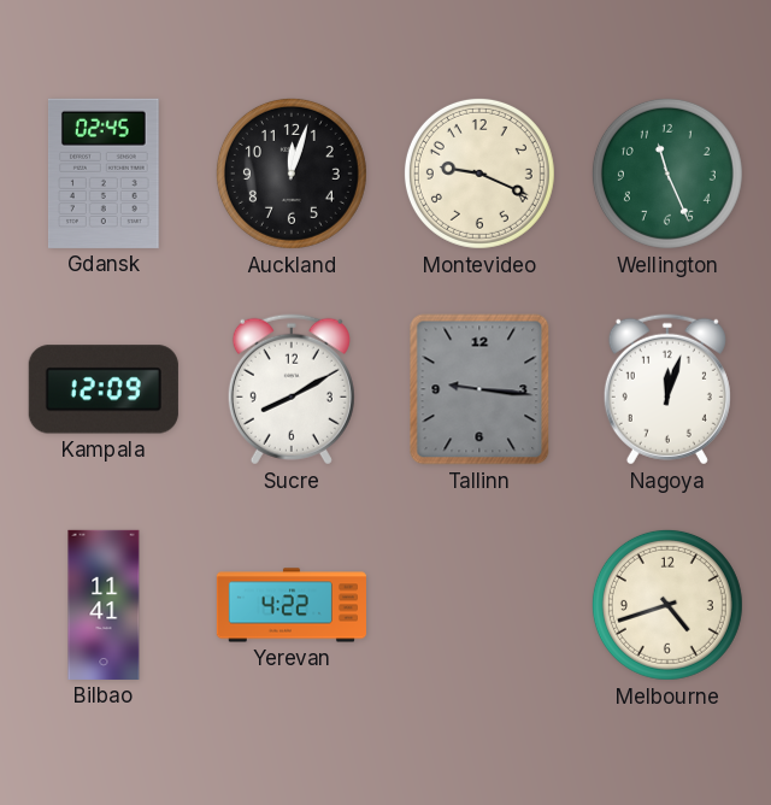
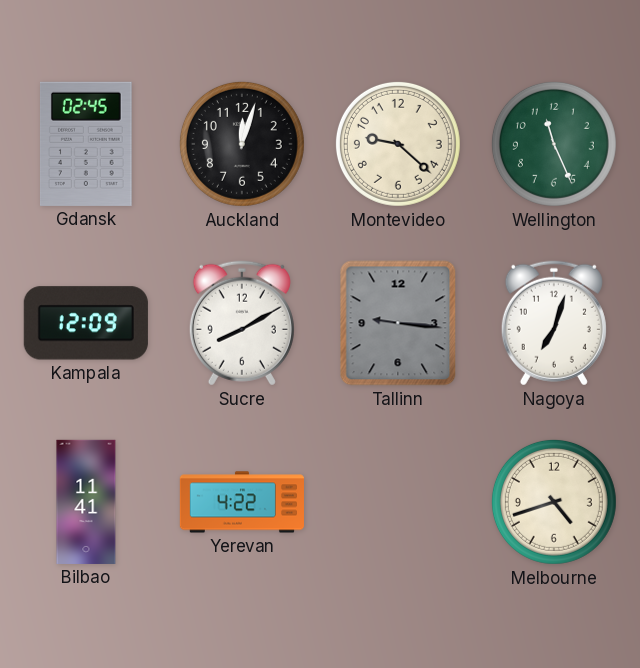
Montevideo: 9:19 -> 9:22
Nagoya: 12:03 -> 7:03
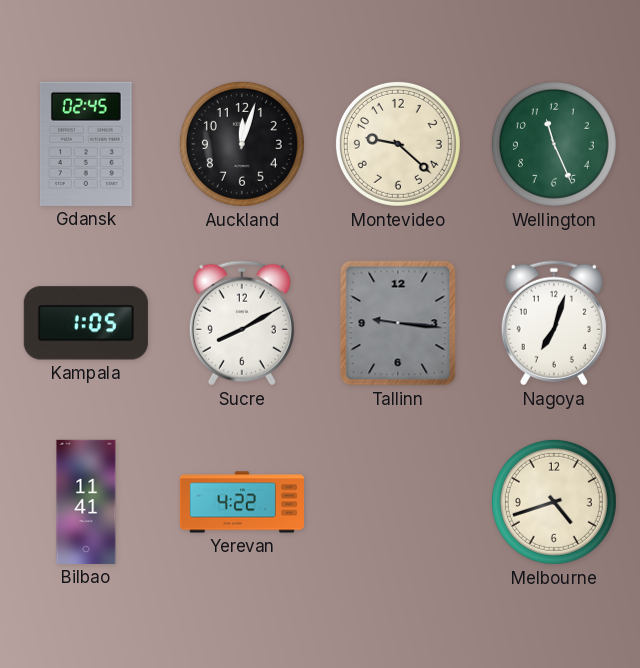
Kampala: 12:09 -> 1:05
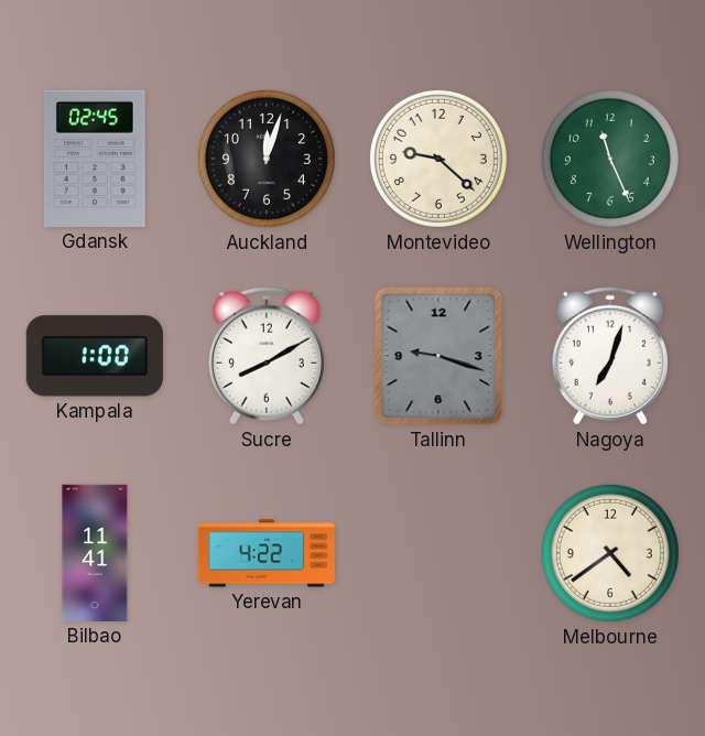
Kampala: 1:05 -> 1:00
Tallinn: 9:16 -> 9:18
Melbourne: 4:42 -> 4:39
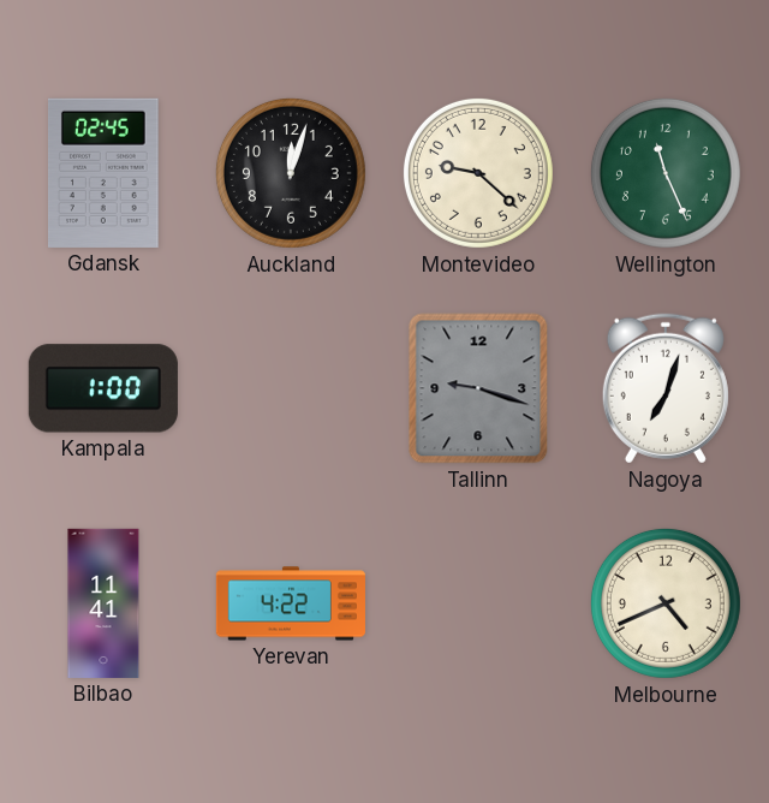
Sucre: 8:10 -> none
Melbourne: 4:39 -> 4:41
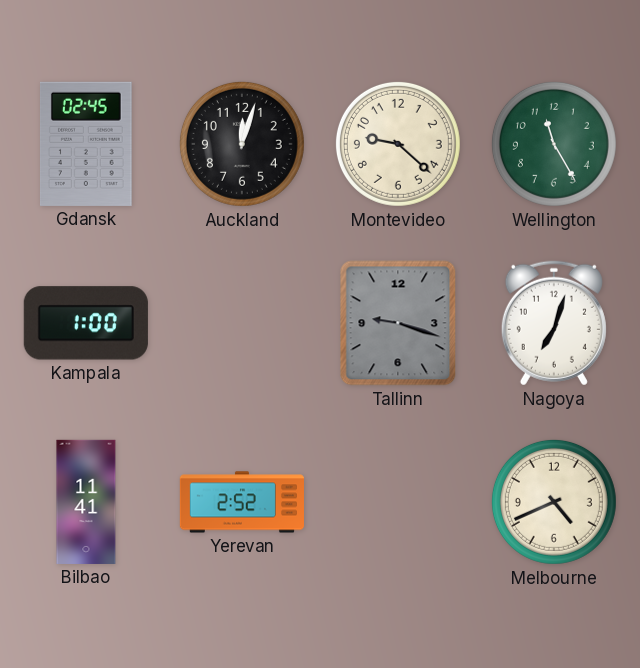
Wellington: 11:26 -> 11:25
Yerevan: 4:22 -> 2:52
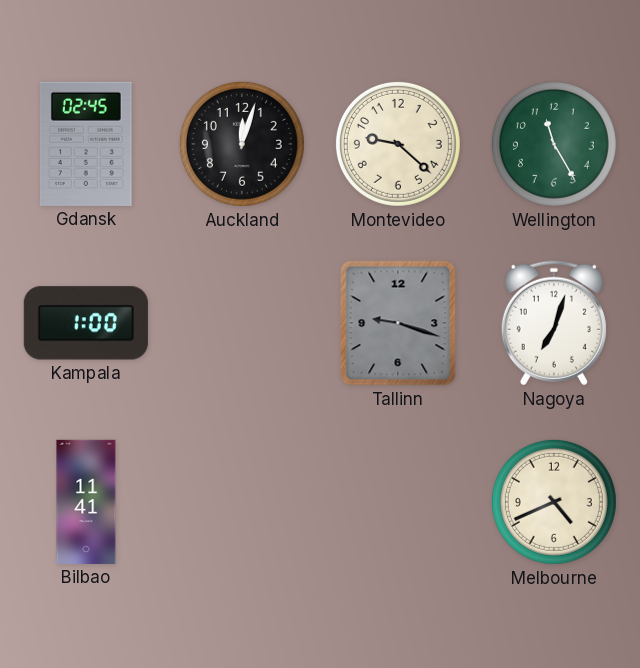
Yerevan: 2:52 -> none
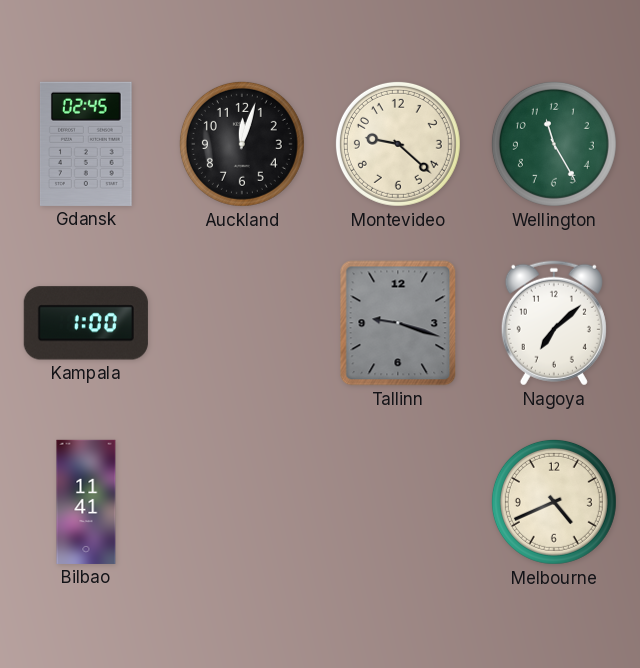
Nagoya: 7:03 -> 7:08
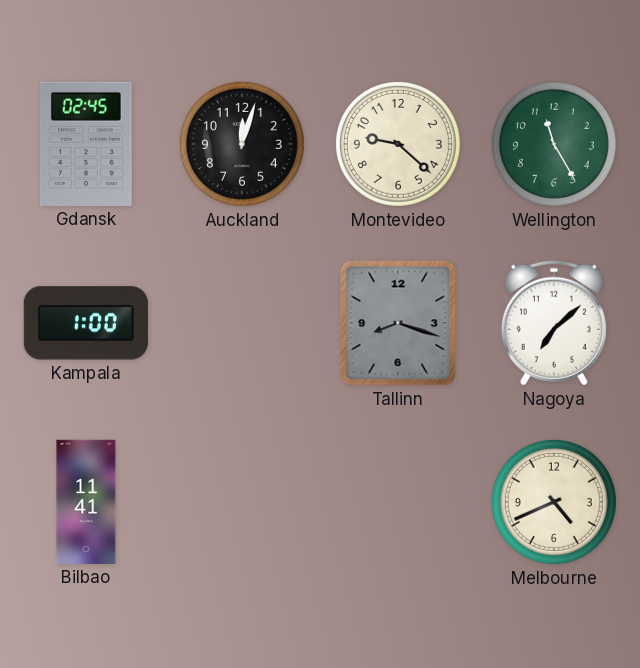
Tallinn: 9:18 -> 8:18
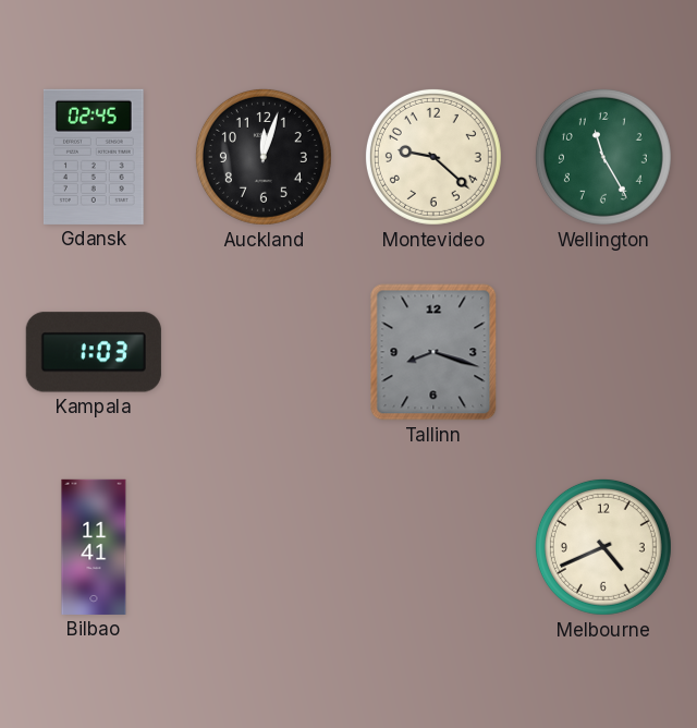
Kampala: 1:00 -> 1:03
Nagoya: 7:08 -> none
